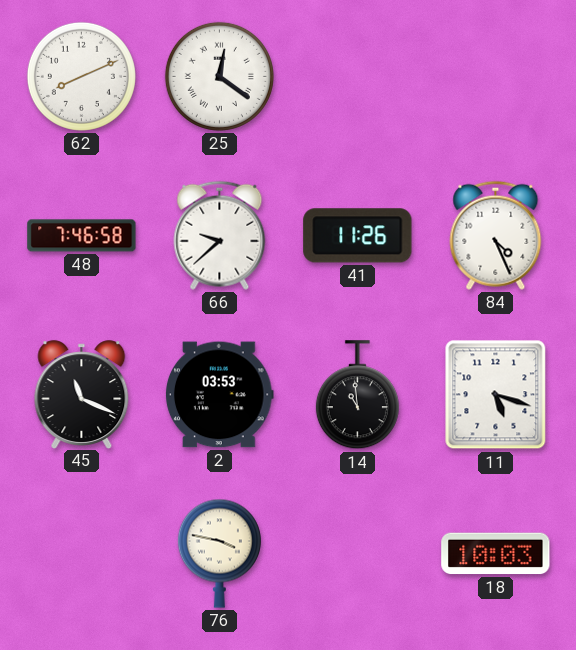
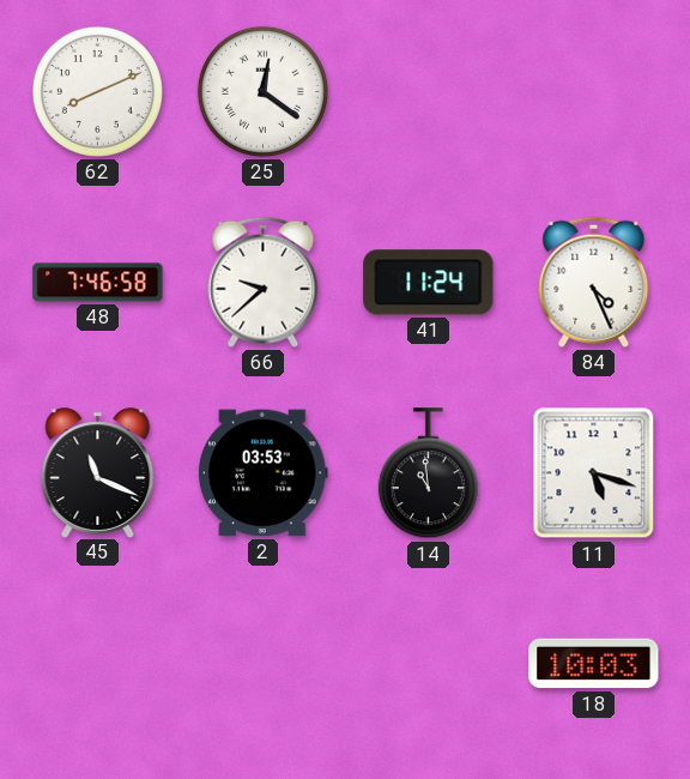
41: 11:26 -> 11:24
76: 3:47 -> none
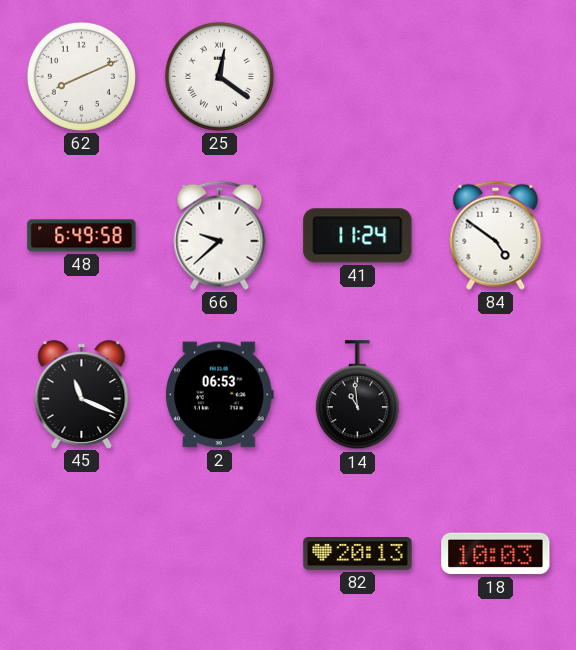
48: 7:46 -> 6:49
84: 4:26 -> 4:51
2: 03:53 -> 06:53
11: 5:18 -> none
82: none -> 20:13
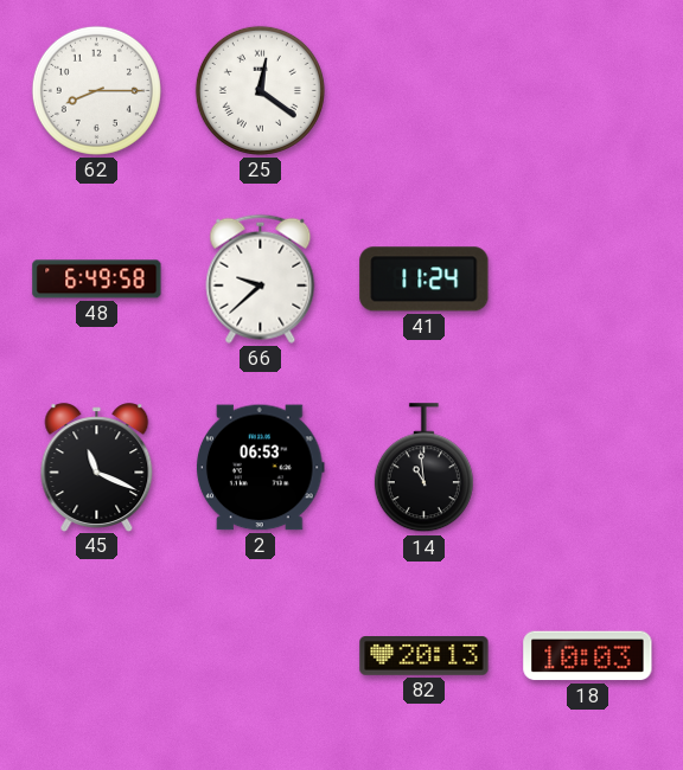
62: 8:11 -> 8:15
84: 4:51 -> none
